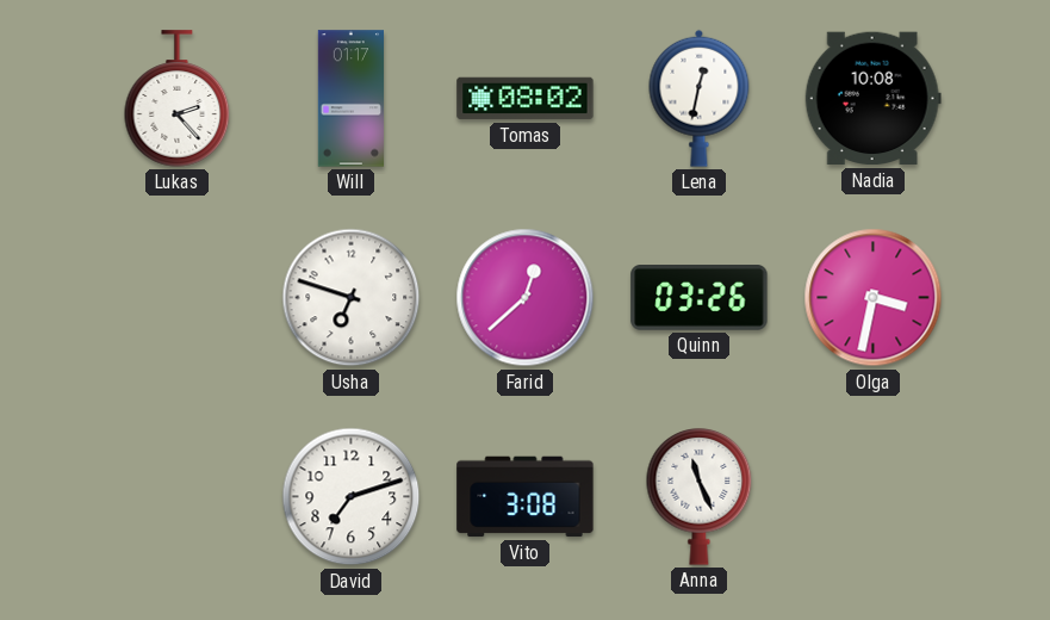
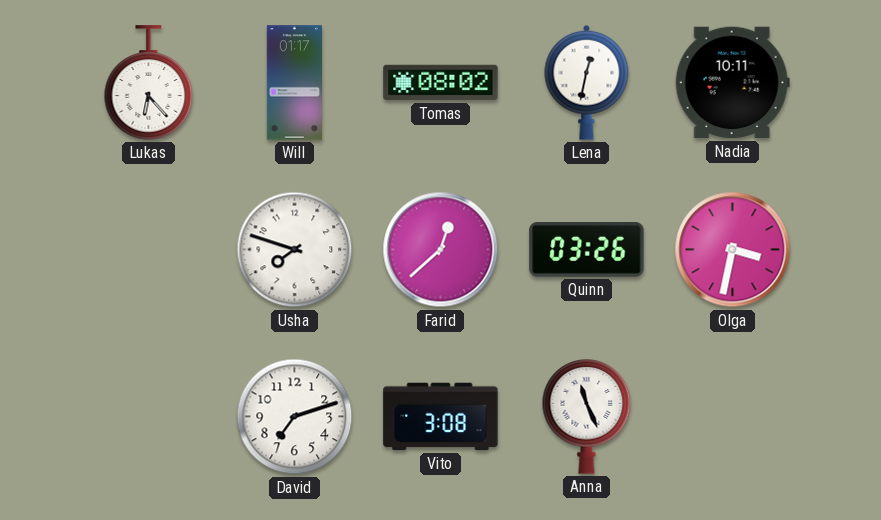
Lukas: 2:23 -> 6:23
Nadia: 10:08 -> 10:11
Usha: 6:48 -> 7:48
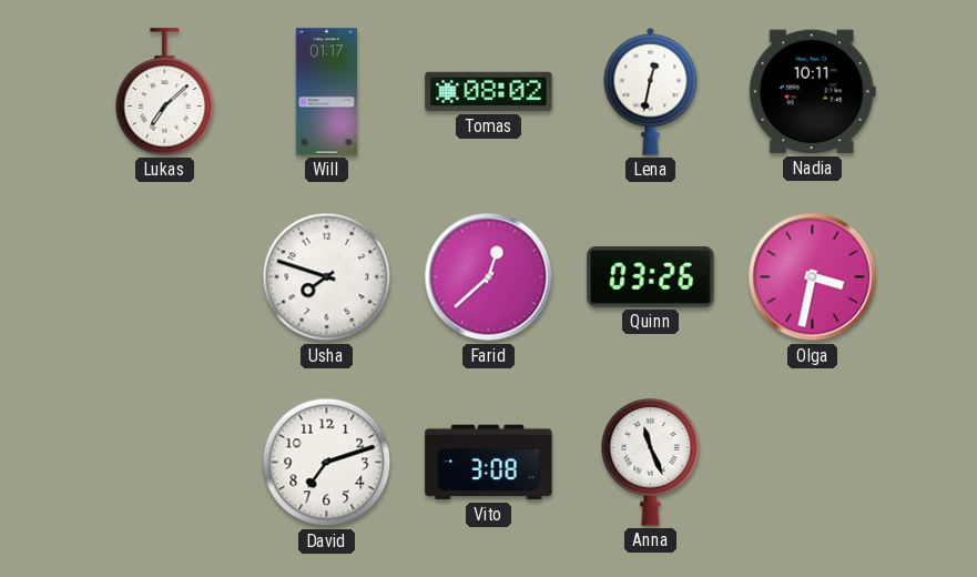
Lukas: 6:23 -> 7:08
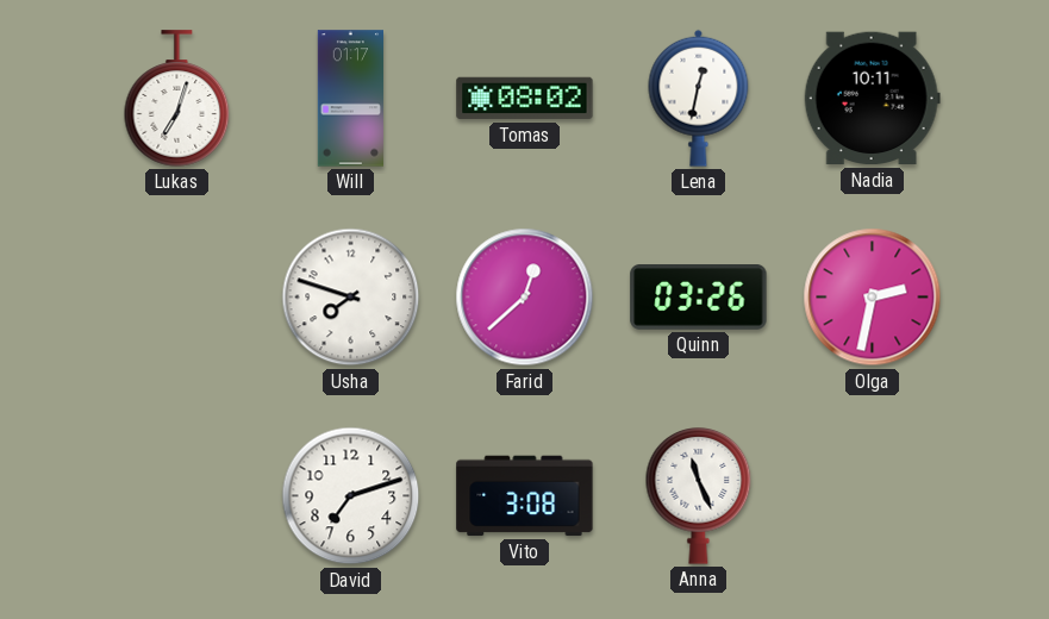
Lukas: 7:08 -> 7:03
Olga: 3:32 -> 2:32
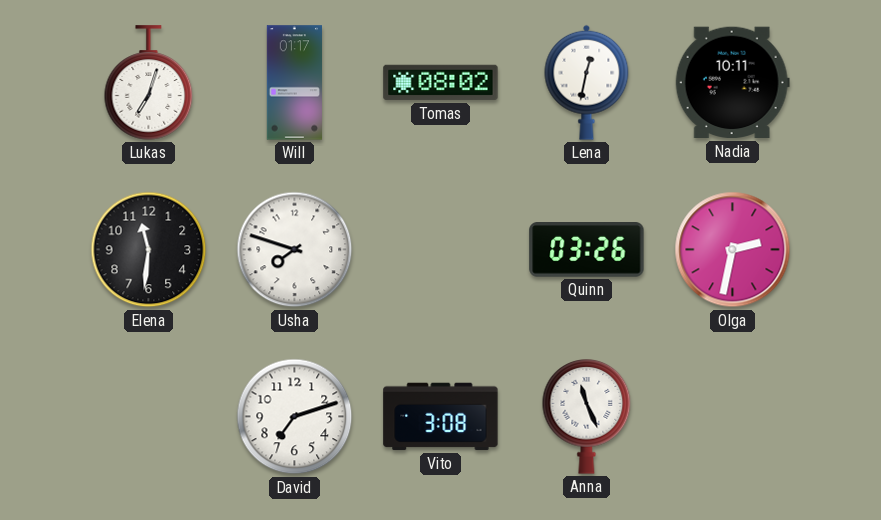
Elena: none -> 11:31
Farid: 12:38 -> none
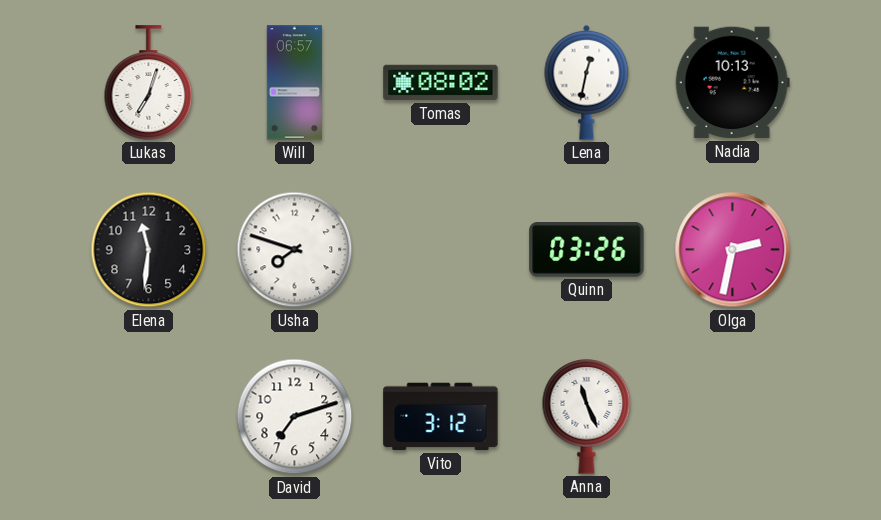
Will: 01:17 -> 06:57
Nadia: 10:11 -> 10:13
Vito: 3:08 -> 3:12
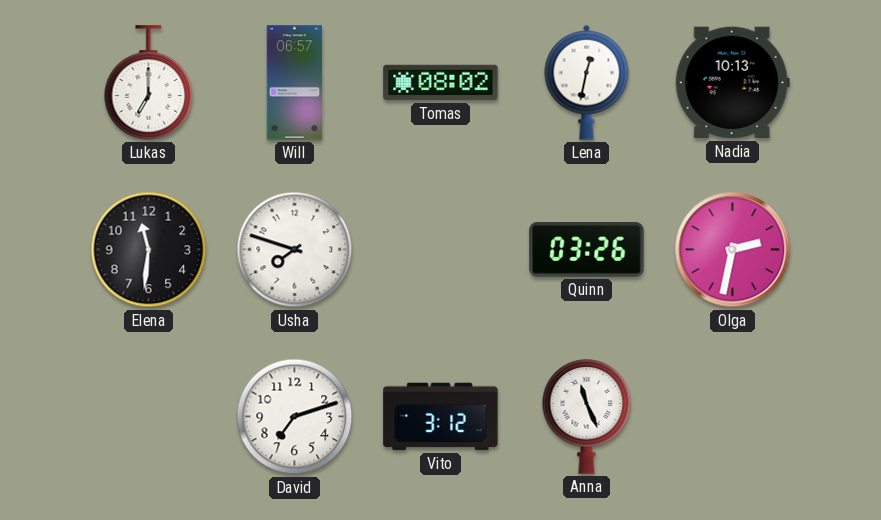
Lukas: 7:03 -> 7:00
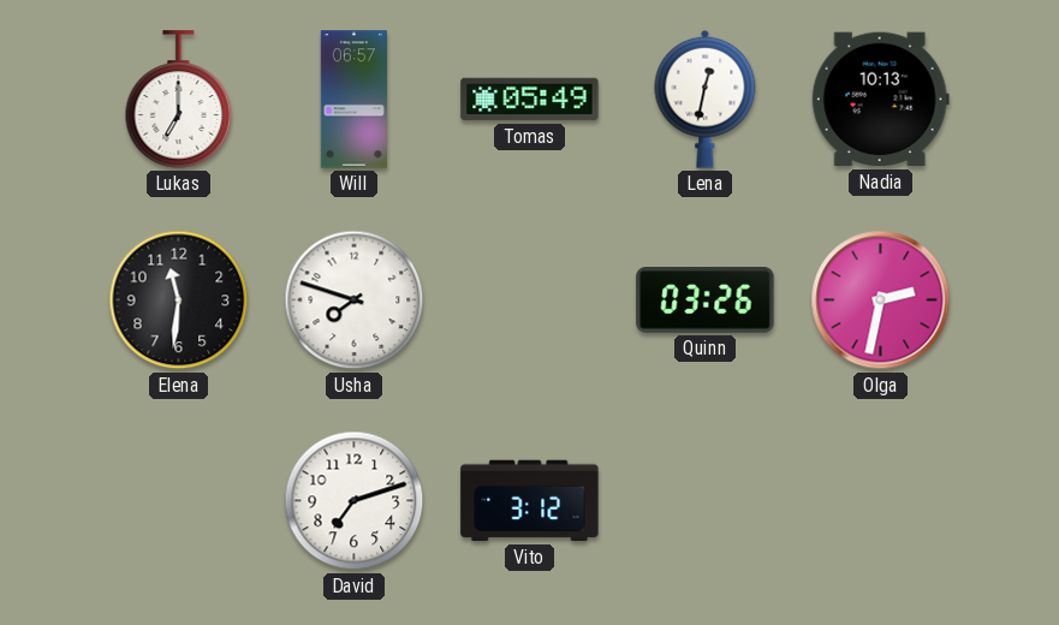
Tomas: 08:02 -> 05:49
Anna: 11:26 -> none
